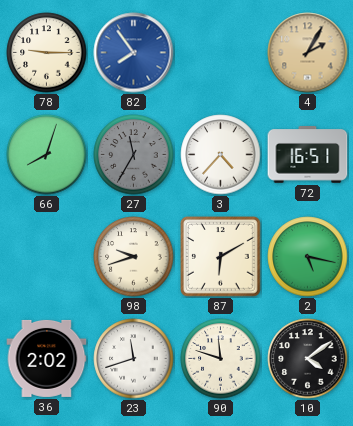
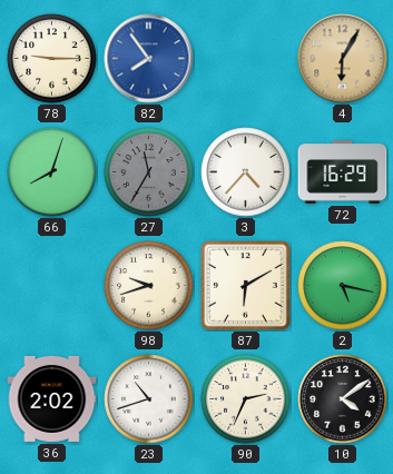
4: 2:05 -> 6:05
72: 16:51 -> 16:29
23: 11:42 -> 10:42
90: 11:48 -> 2:34
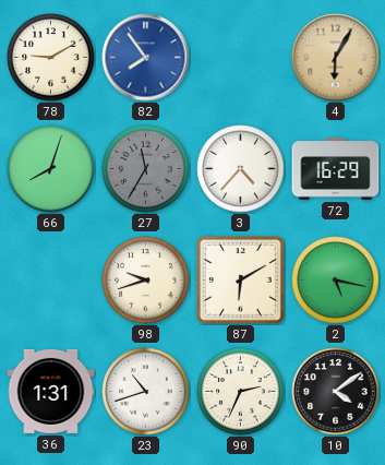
78: 9:15 -> 9:10
36: 2:02 -> 1:31
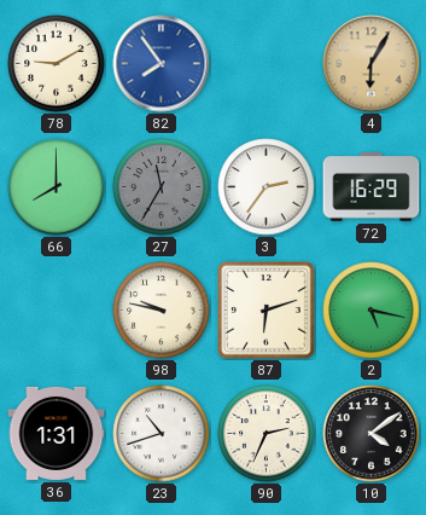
66: 8:03 -> 8:00
3: 4:37 -> 2:36
98: 9:42 -> 9:47
87: 6:10 -> 6:12
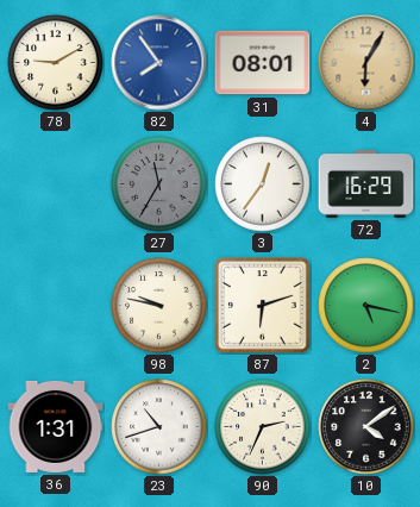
31: none -> 08:01
66: 8:00 -> none
3: 2:36 -> 12:36
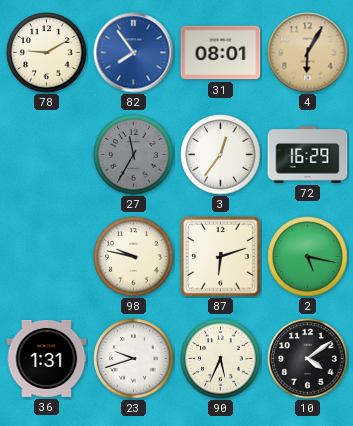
23: 10:42 -> 9:42
90: 2:34 -> 5:34
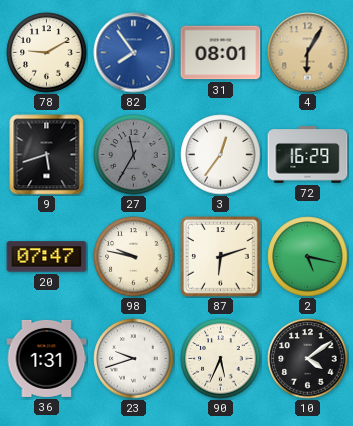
9: none -> 5:42
20: none -> 07:47
